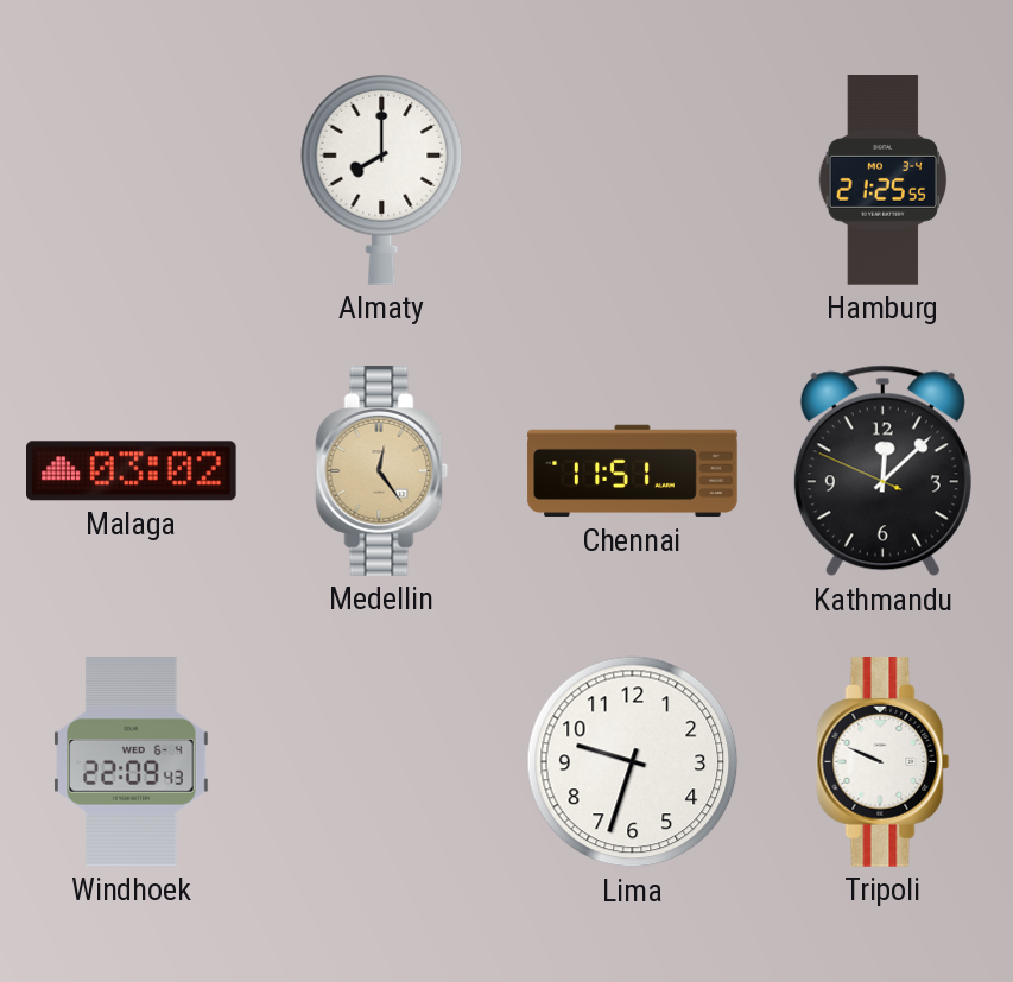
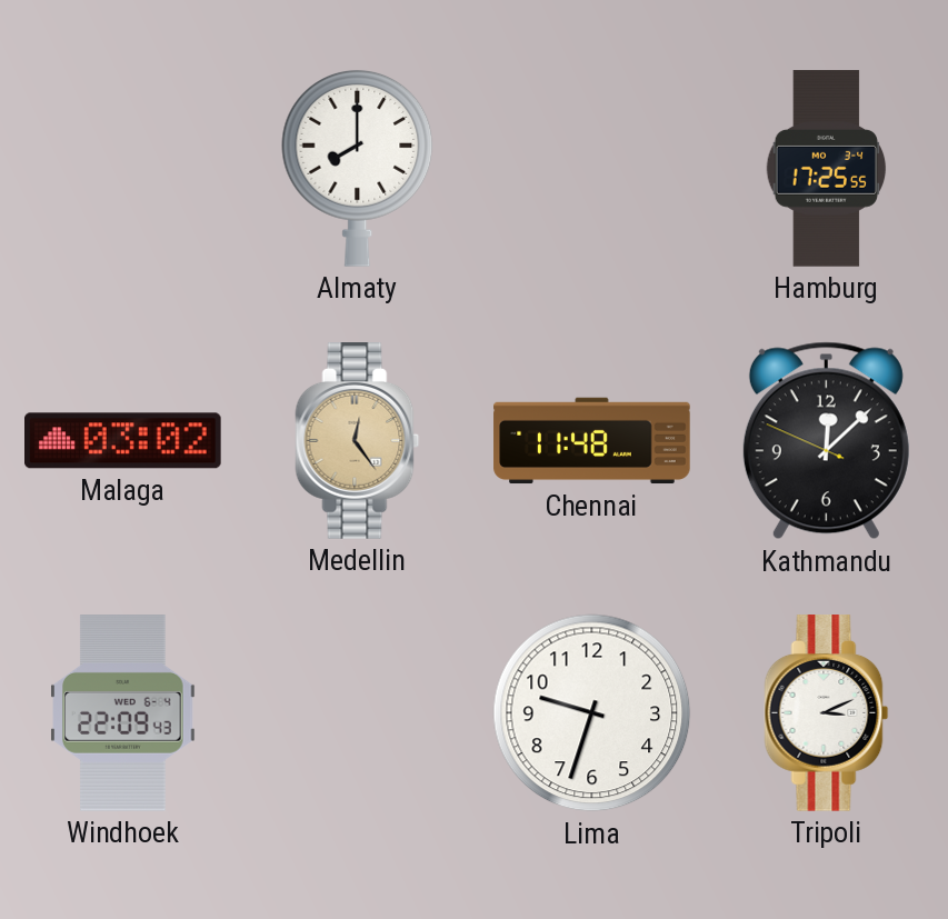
Hamburg: 21:25 -> 17:25
Chennai: 11:51 -> 11:48
Tripoli: 9:49 -> 3:11
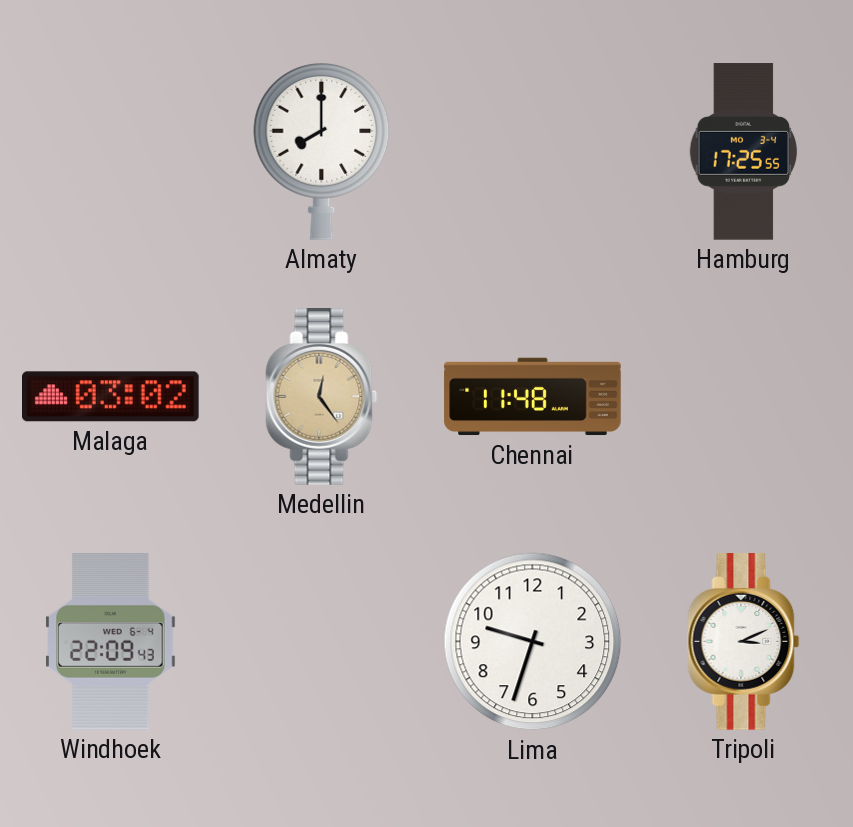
Kathmandu: 12:07 -> none
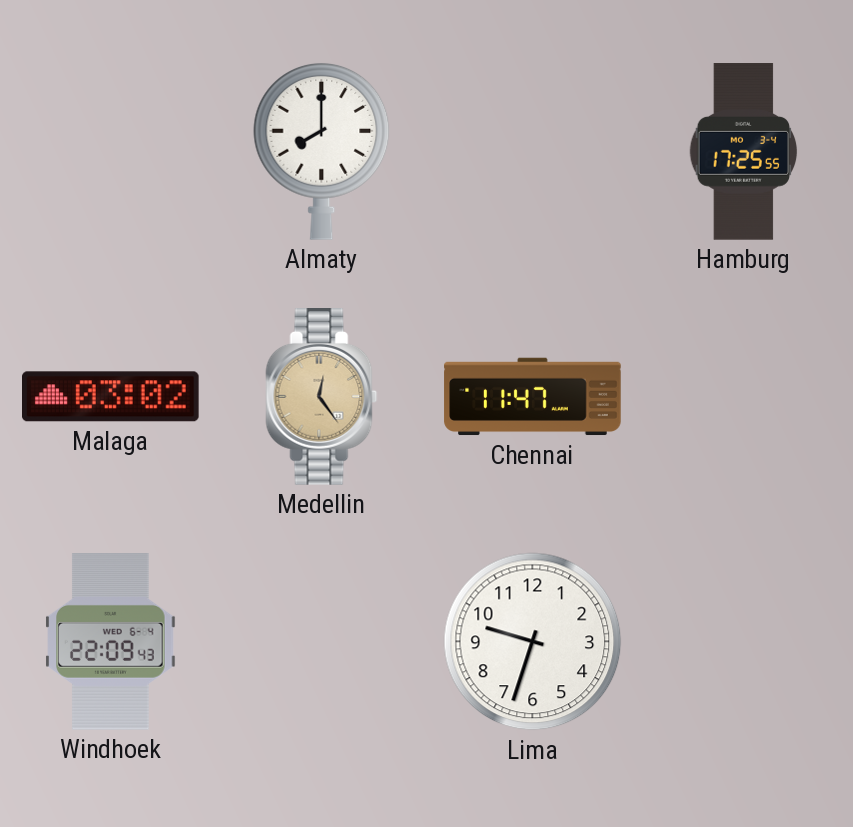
Chennai: 11:48 -> 11:47
Tripoli: 3:11 -> none
